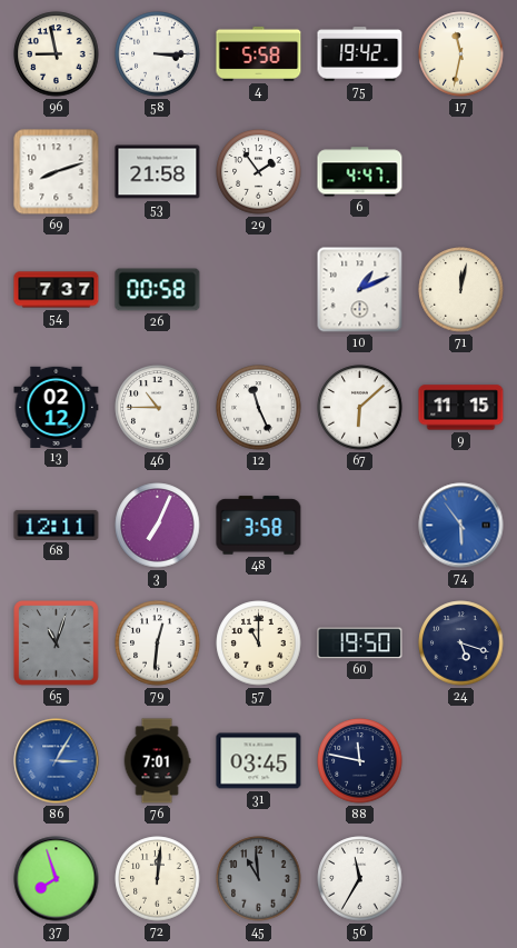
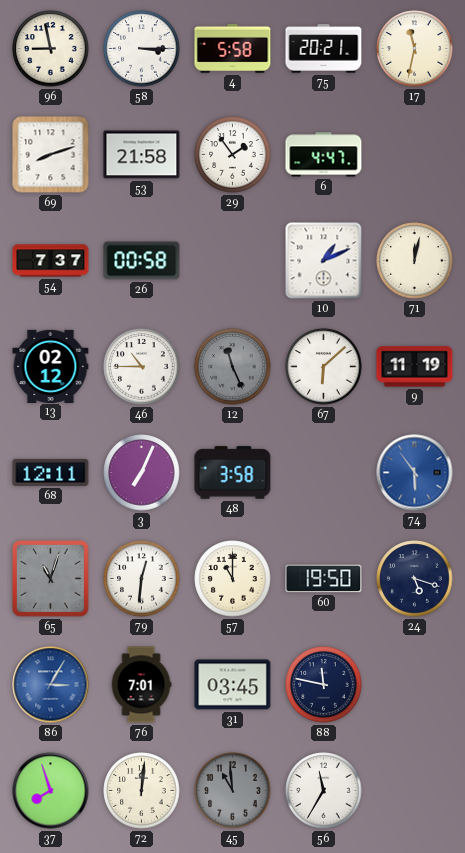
75: 19:42 -> 20:21
12 dial: white -> grey
9: 11:15 -> 11:19
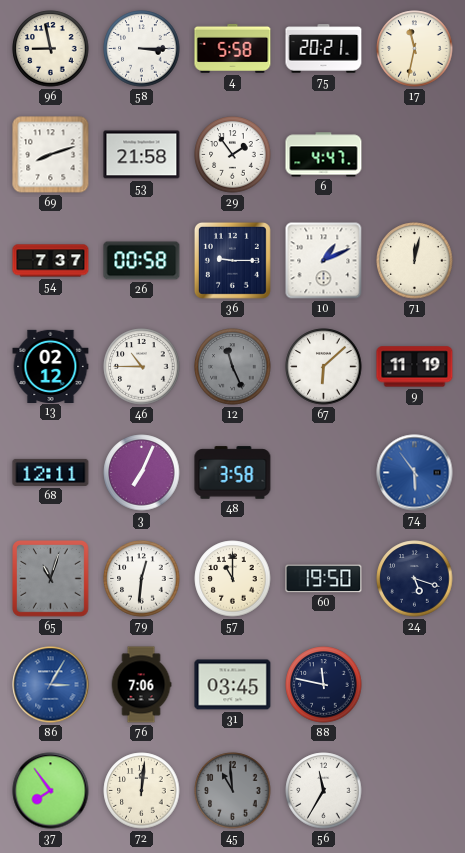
36: none -> 9:15
76: 7:01 -> 7:06
37: 7:57 -> 7:54
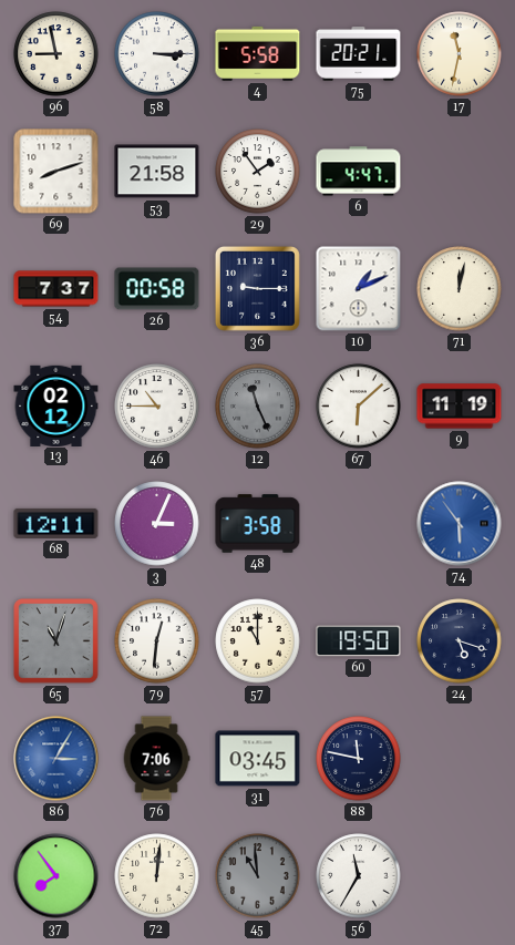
3: 7:04 -> 3:04
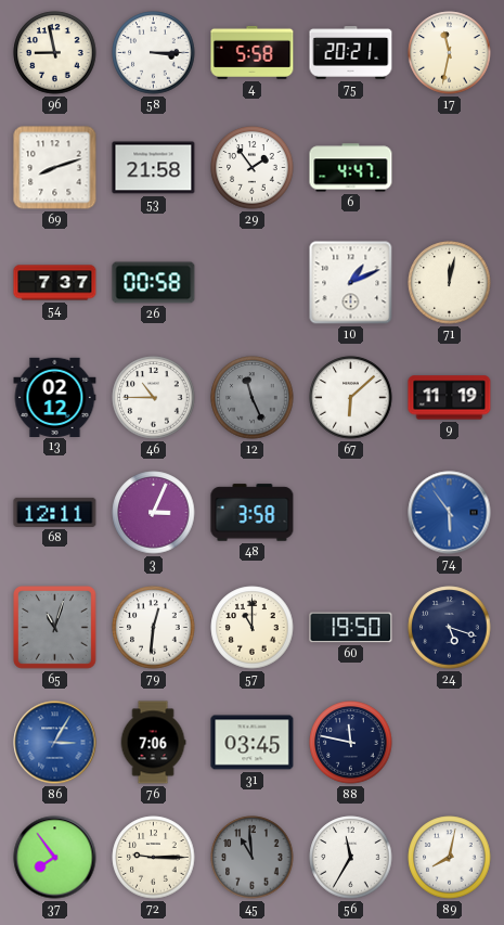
36: 9:15 -> none
72: 12:01 -> 9:15
89: none -> 8:02
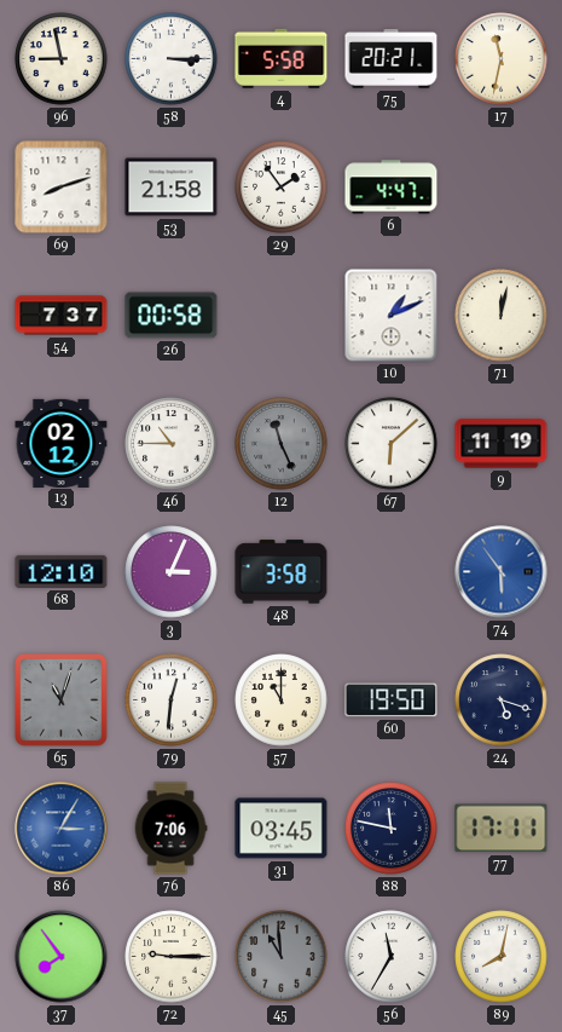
68: 12:11 -> 12:10
77: none -> 17:11
